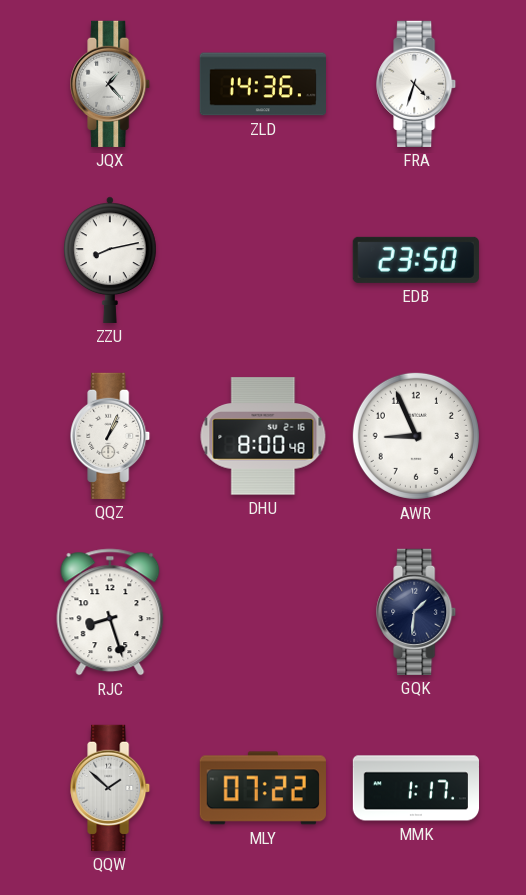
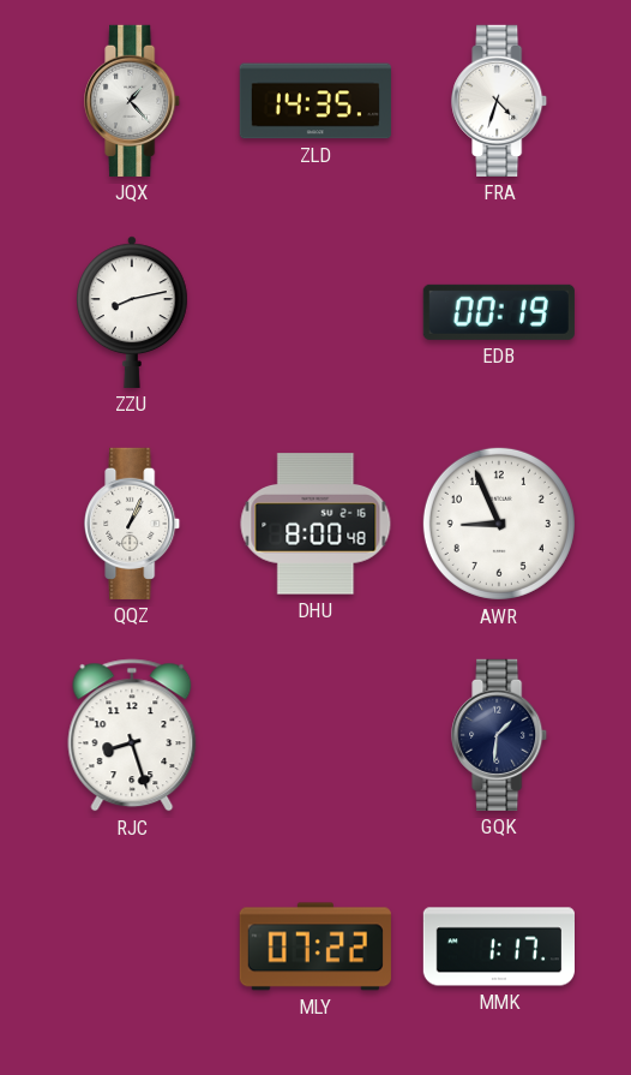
ZLD: 14:36 -> 14:35
EDB: 23:50 -> 00:19
QQW: 1:52 -> none
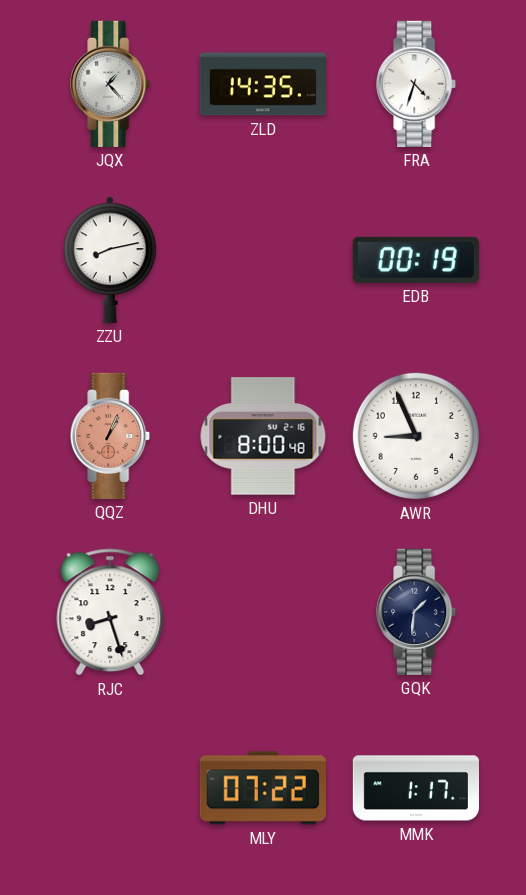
QQZ dial: white -> salmon
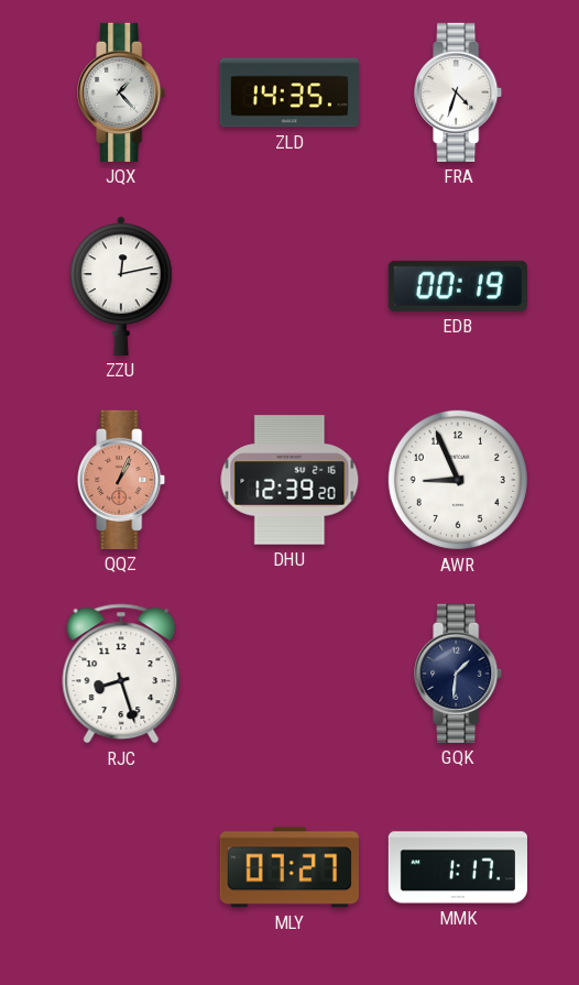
ZZU: 8:13 -> 12:13
DHU: 8:00 -> 12:39
MLY: 07:22 -> 07:27
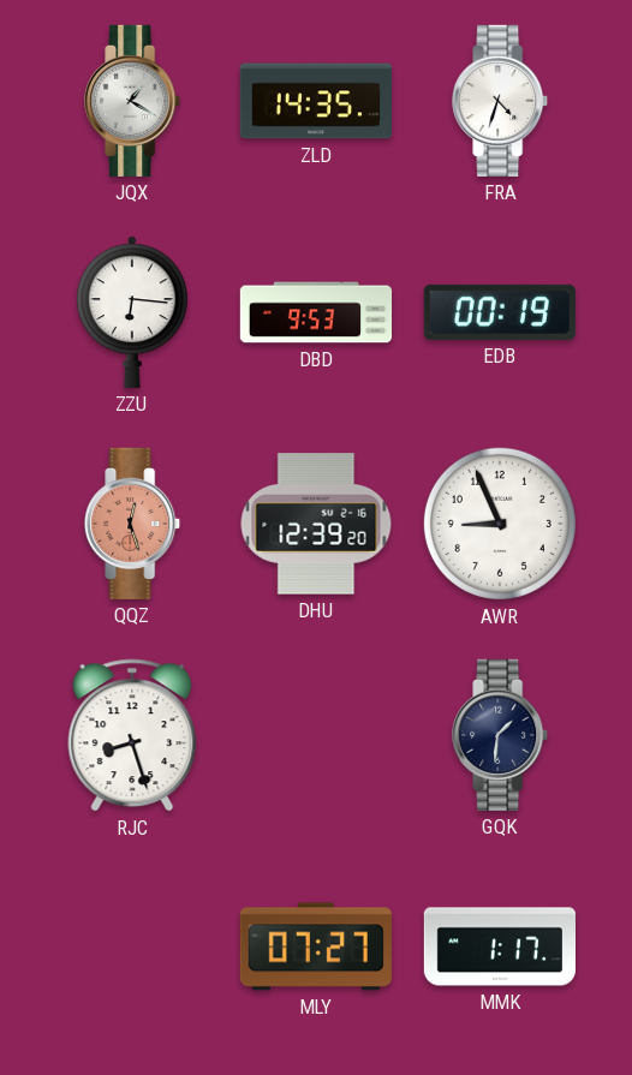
JQX: 1:23 -> 1:20
ZZU: 12:13 -> 6:16
DBD: none -> 9:53
QQZ: 1:04 -> 12:27
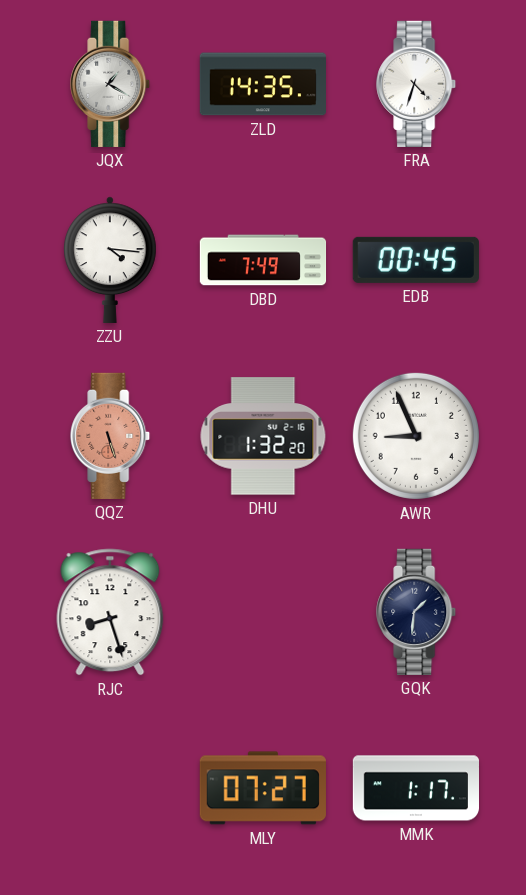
ZZU: 6:16 -> 4:16
DBD: 9:53 -> 7:49
EDB: 00:19 -> 00:45
QQZ: 12:27 -> 5:27
DHU: 12:39 -> 1:32
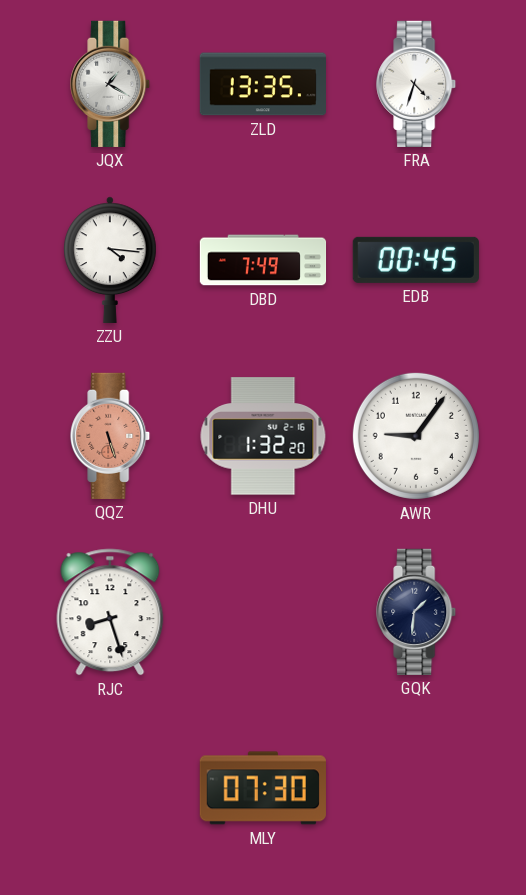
ZLD: 14:35 -> 13:35
AWR: 8:56 -> 9:06
MLY: 07:27 -> 07:30
MMK: 1:17 -> none
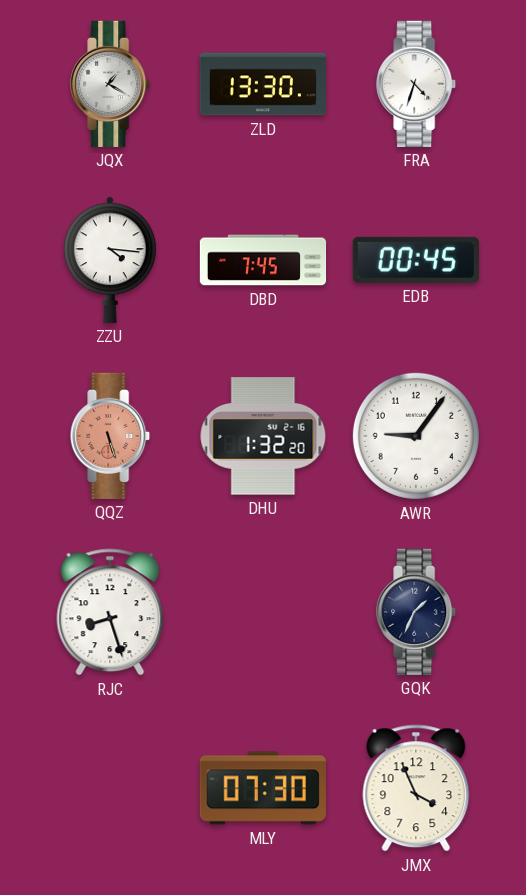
ZLD: 13:35 -> 13:30
DBD: 7:49 -> 7:45
GQK: 1:31 -> 1:34
JMX: none -> 3:56
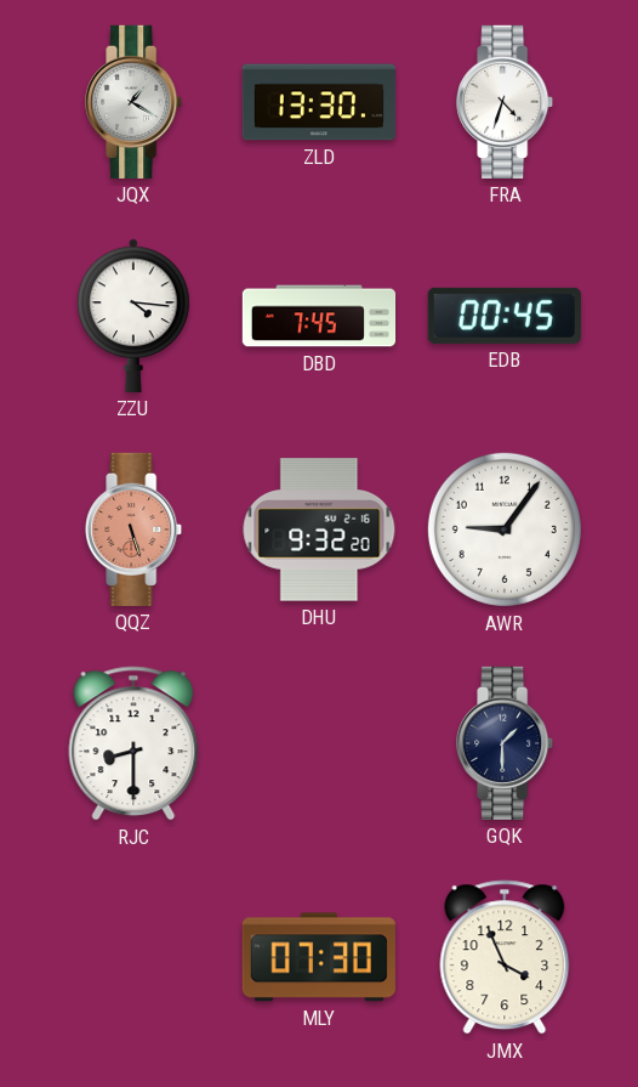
DHU: 1:32 -> 9:32
RJC: 8:27 -> 8:30
GQK: 1:34 -> 1:30
